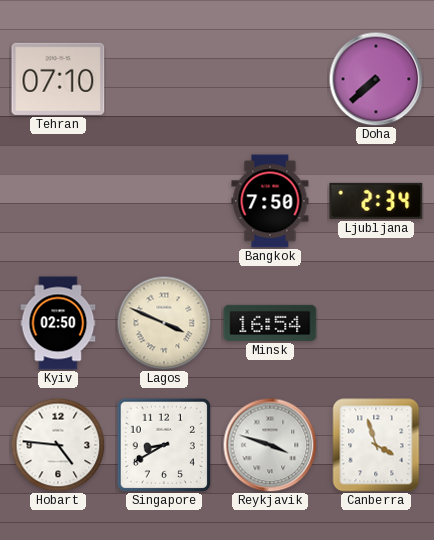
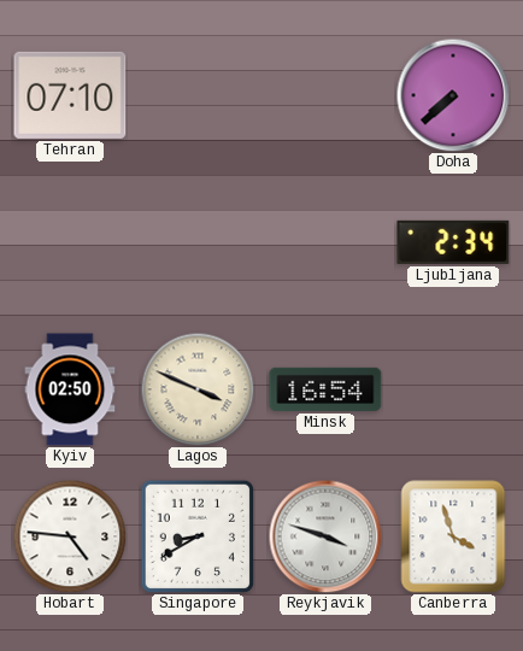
Bangkok: 7:50 -> none
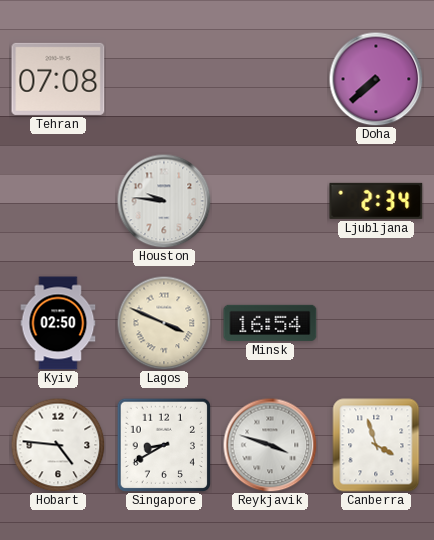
Tehran: 07:10 -> 07:08
Houston: none -> 9:46
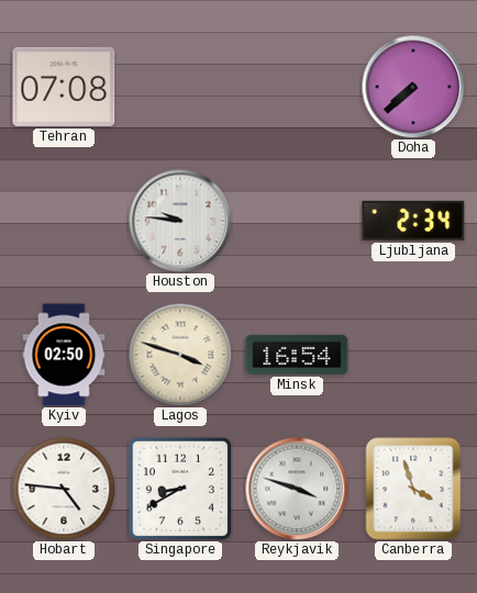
Lagos: 3:49 -> 3:48
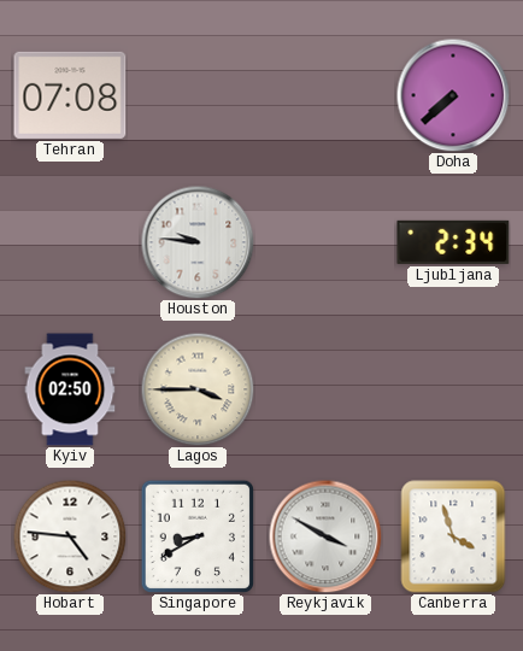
Lagos: 3:48 -> 3:45
Minsk: 16:54 -> none
Reykjavik: 3:48 -> 3:50
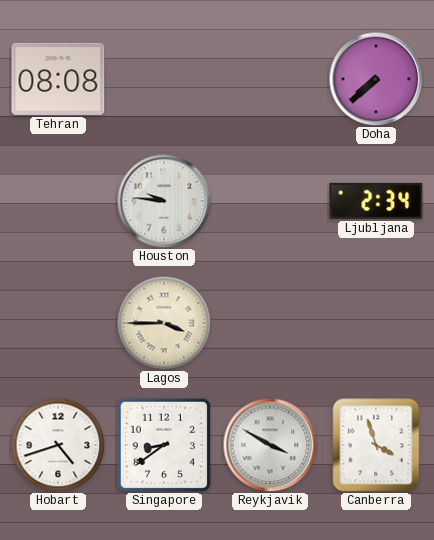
Tehran: 07:08 -> 08:08
Kyiv: 02:50 -> none
Hobart: 4:46 -> 4:42
Singapore: 8:40 -> 8:39
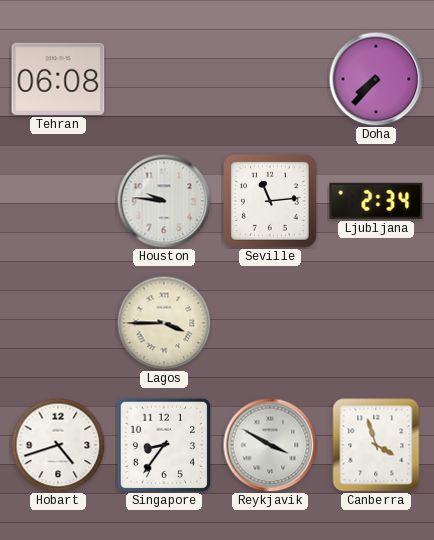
Tehran: 08:08 -> 06:08
Doha: 7:38 -> 7:37
Seville: none -> 11:14
Singapore: 8:39 -> 8:36
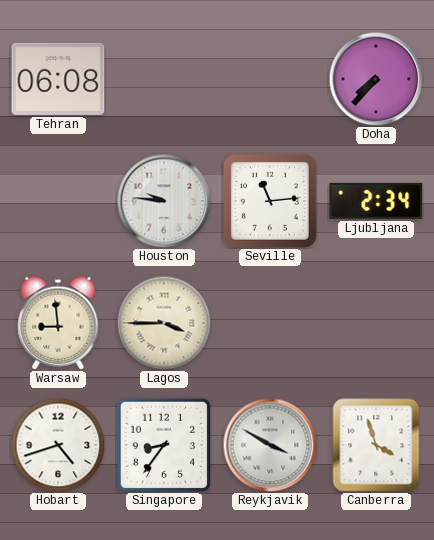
Warsaw: none -> 8:59
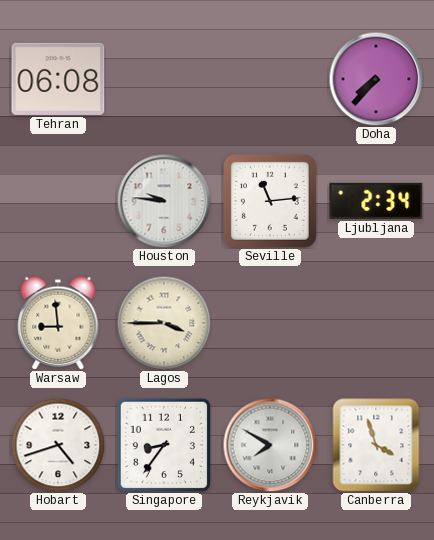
Reykjavik: 3:50 -> 7:50
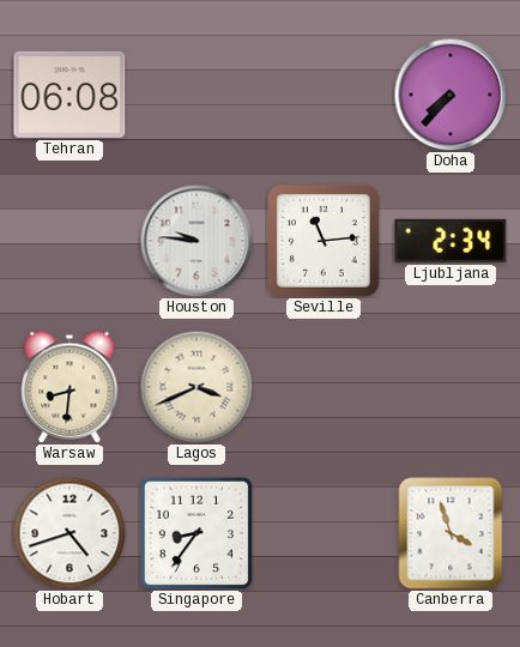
Warsaw: 8:59 -> 8:31
Lagos: 3:45 -> 3:41
Reykjavik: 7:50 -> none
